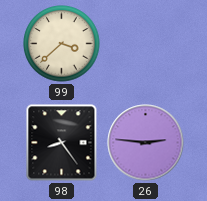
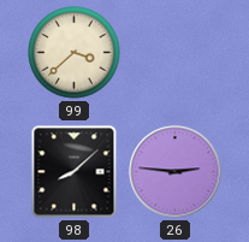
98: 8:24 -> 8:08
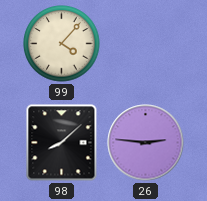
99: 3:38 -> 4:07
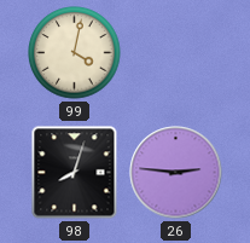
99: 4:07 -> 4:02
98: 8:08 -> 8:03
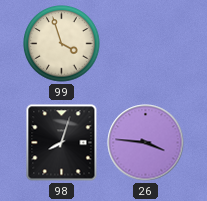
99: 4:02 -> 3:57
26: 2:46 -> 3:46
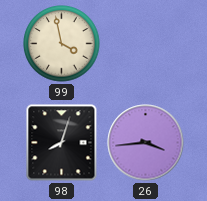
99: 3:57 -> 3:58
26: 3:46 -> 3:44
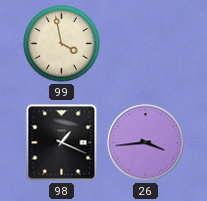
98: 8:03 -> 1:19
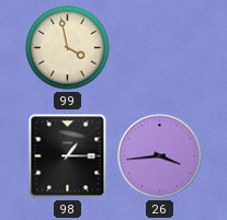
98: 1:19 -> 1:15
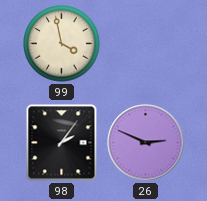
98: 1:15 -> 2:06
26: 3:44 -> 2:49
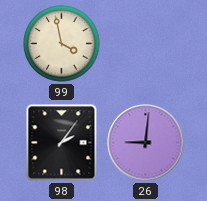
26: 2:49 -> 9:01
